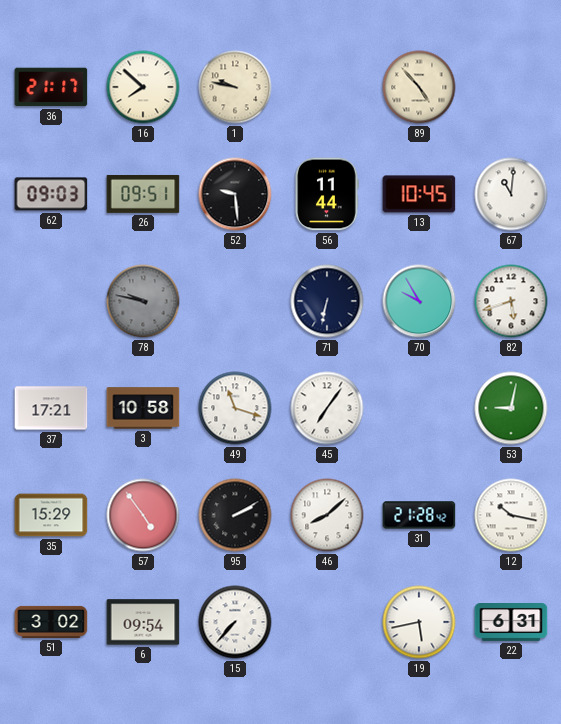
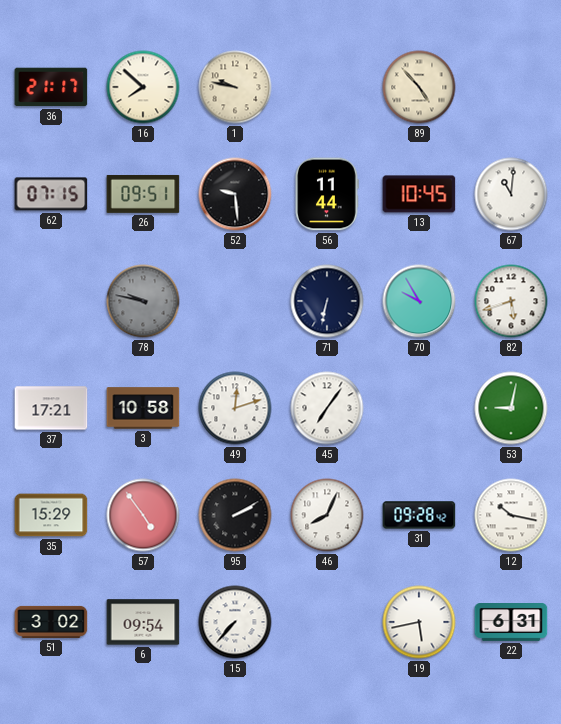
62: 09:03 -> 07:15
49: 11:18 -> 12:12
46: 8:08 -> 8:04
31: 21:28 -> 09:28
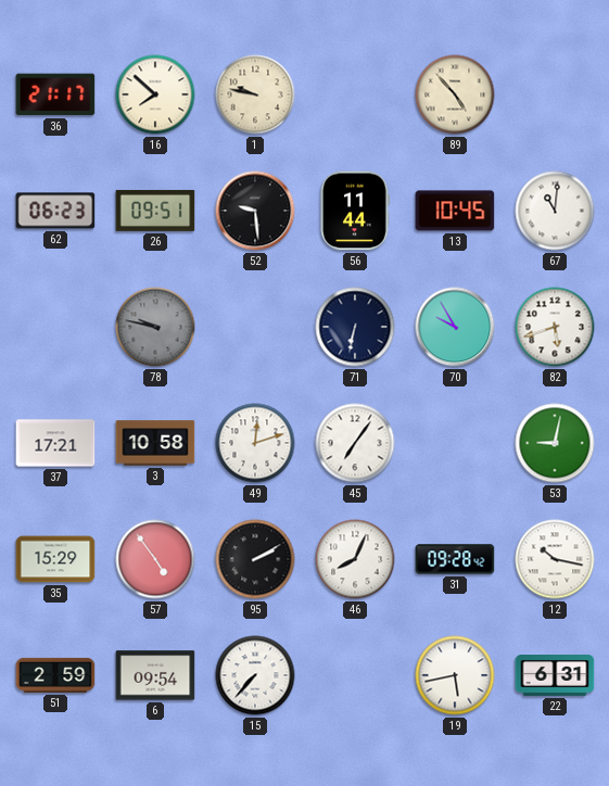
62: 07:15 -> 06:23
51: 3:02 -> 2:59
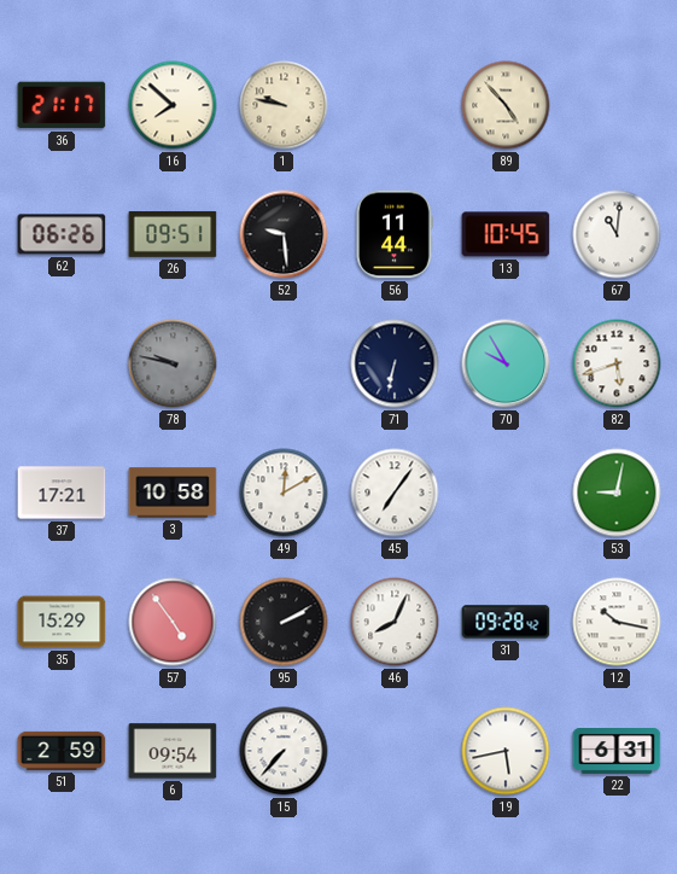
62: 06:23 -> 06:26
49: 12:12 -> 12:10
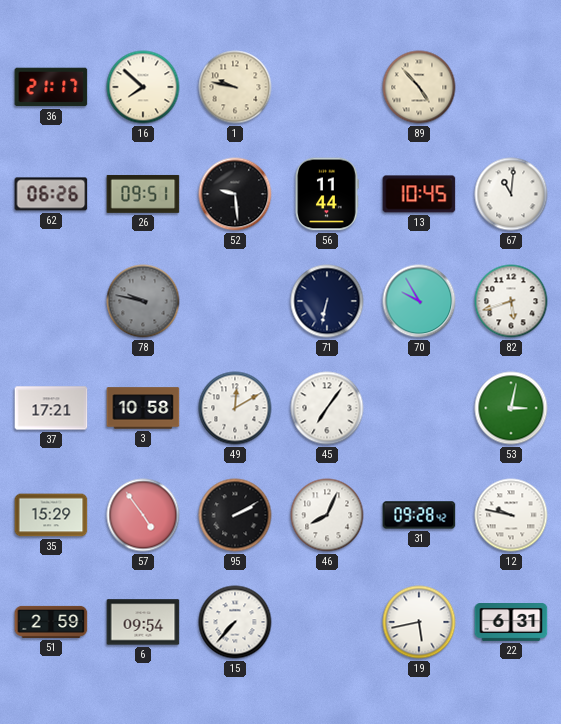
53: 9:02 -> 3:02
12: 10:17 -> 9:47
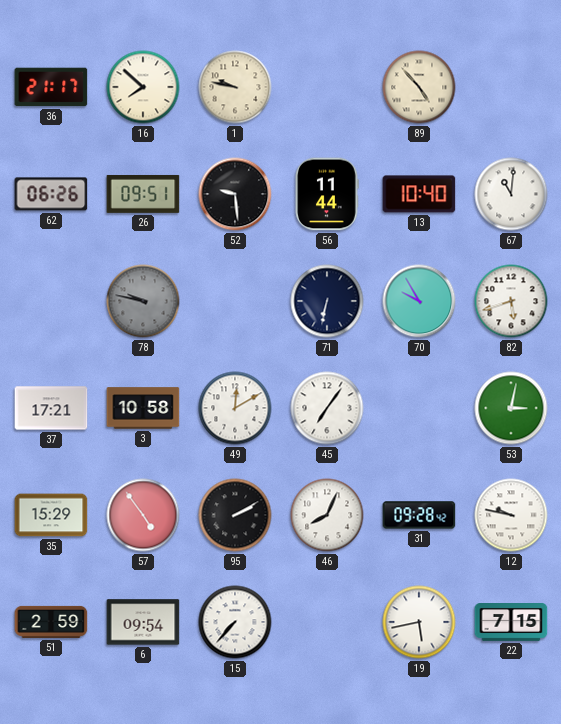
13: 10:45 -> 10:40
22: 6:31 -> 7:15
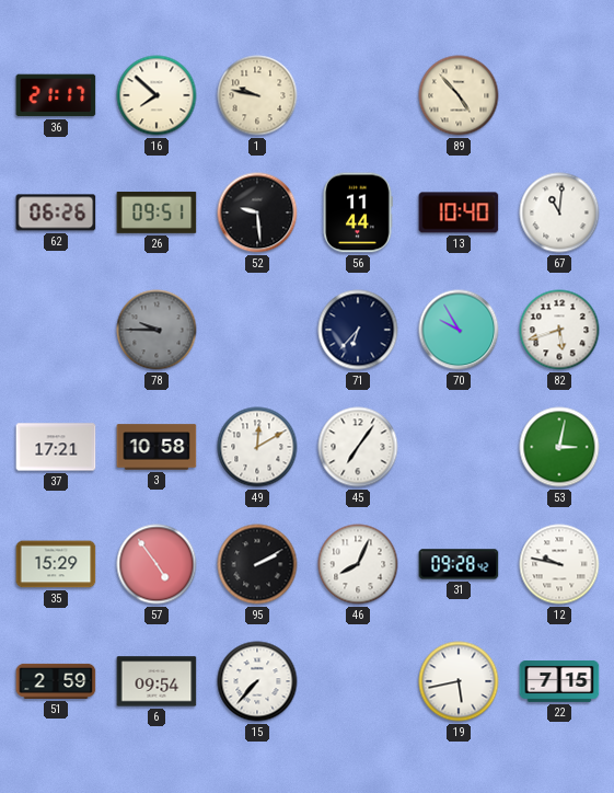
78: 9:47 -> 9:45
71: 6:32 -> 6:37
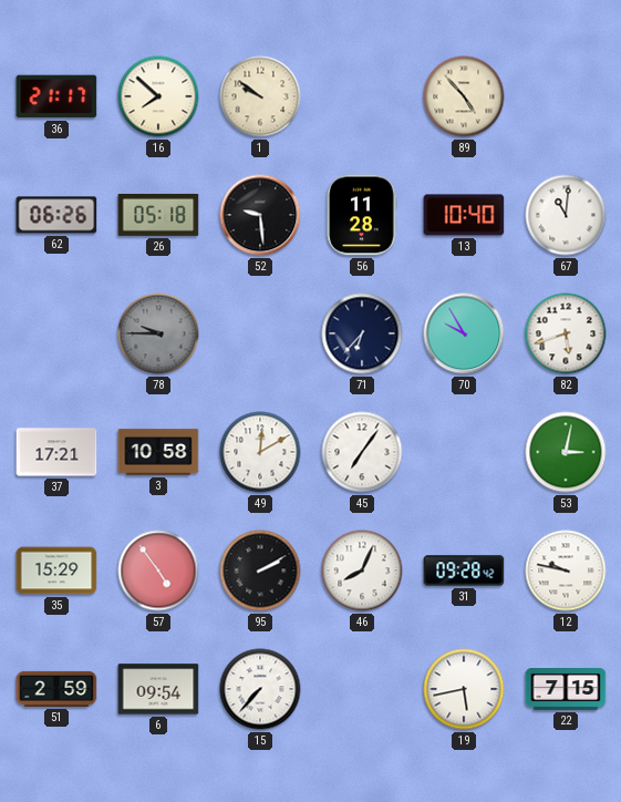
1: 9:47 -> 9:51
26: 09:51 -> 05:18
56: 11:44 -> 11:28
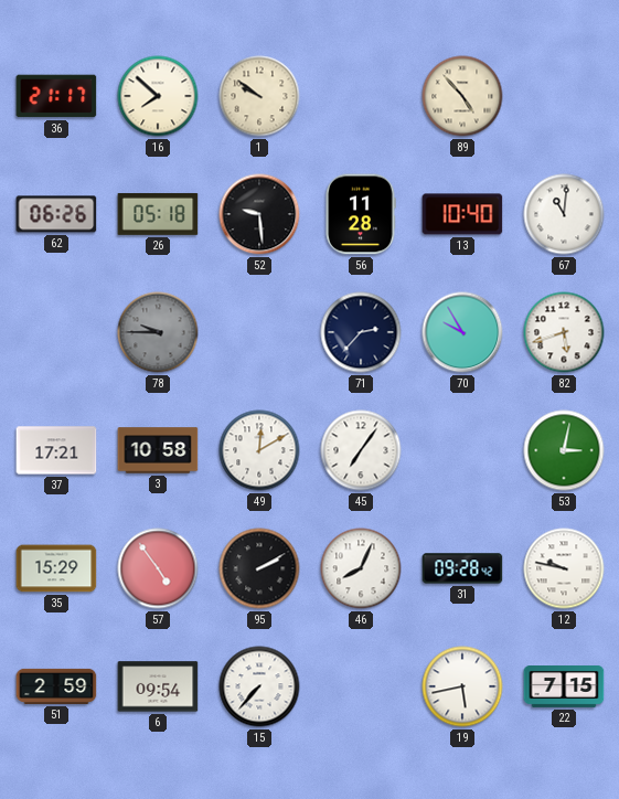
71: 6:37 -> 2:37
